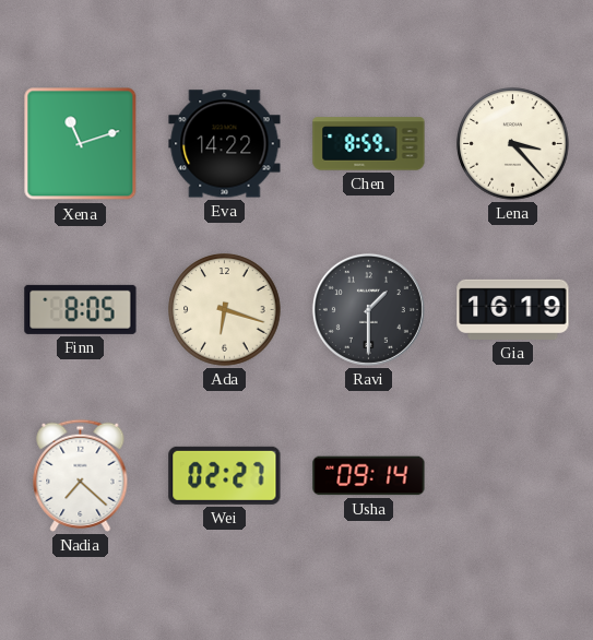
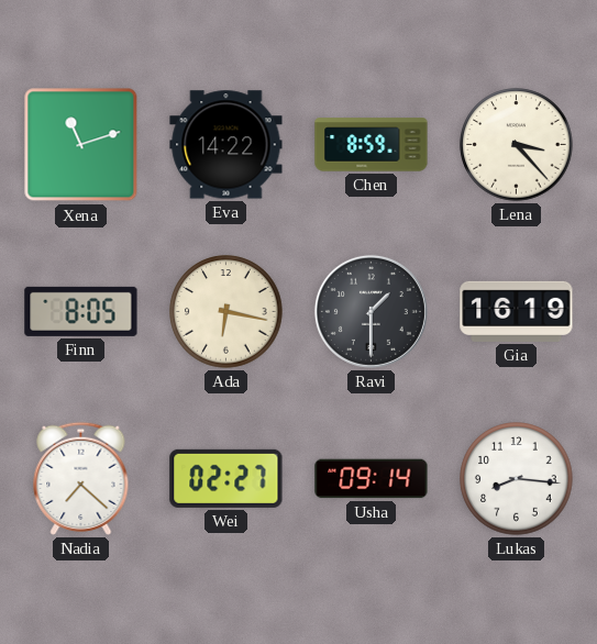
Ada: 6:18 -> 6:17
Lukas: none -> 8:16
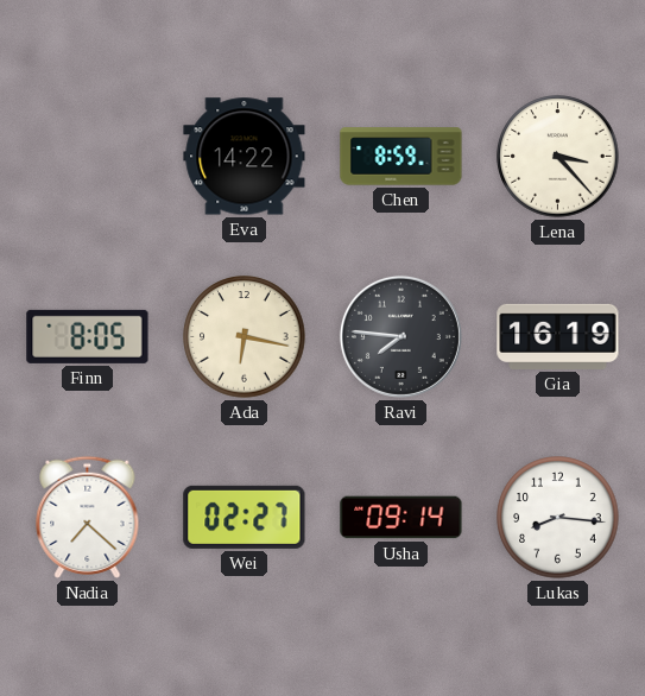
Xena: 11:12 -> none
Ravi: 1:30 -> 7:46
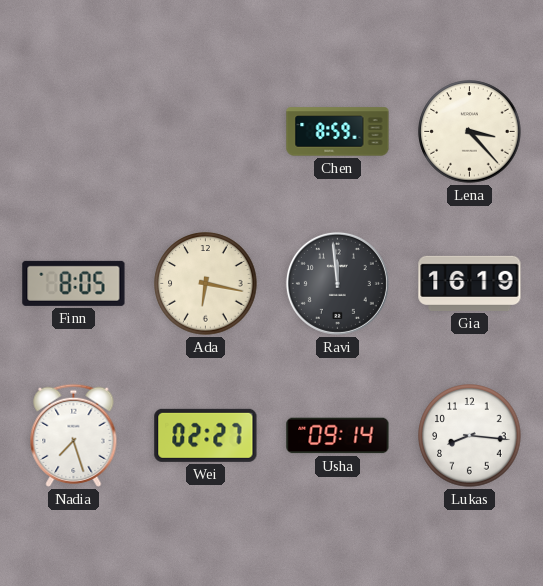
Eva: 14:22 -> none
Ravi: 7:46 -> 11:59
Nadia: 7:22 -> 7:27
